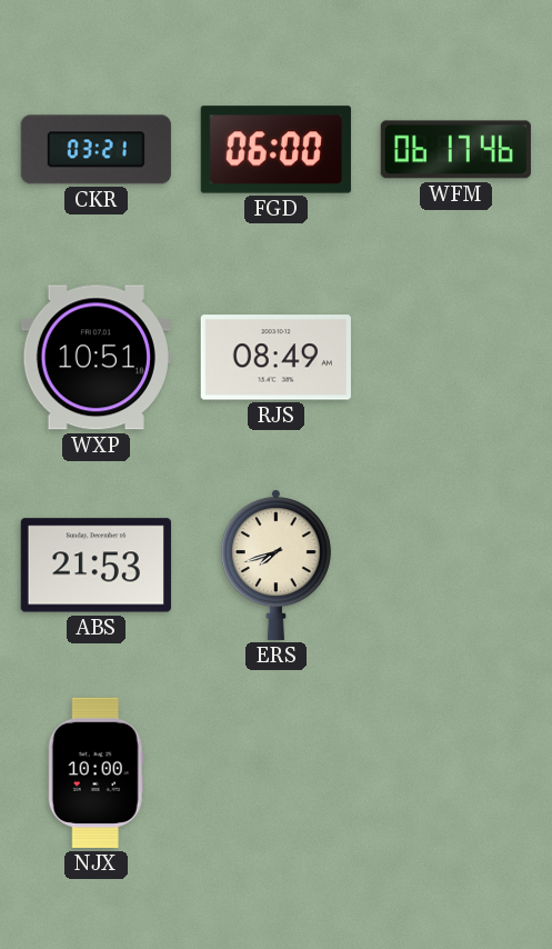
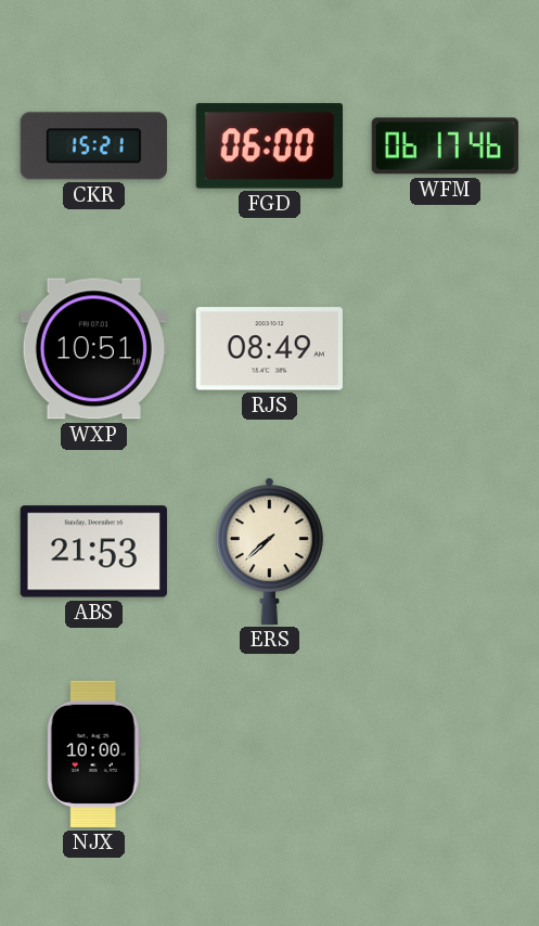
CKR: 03:21 -> 15:21
ERS: 7:42 -> 7:38
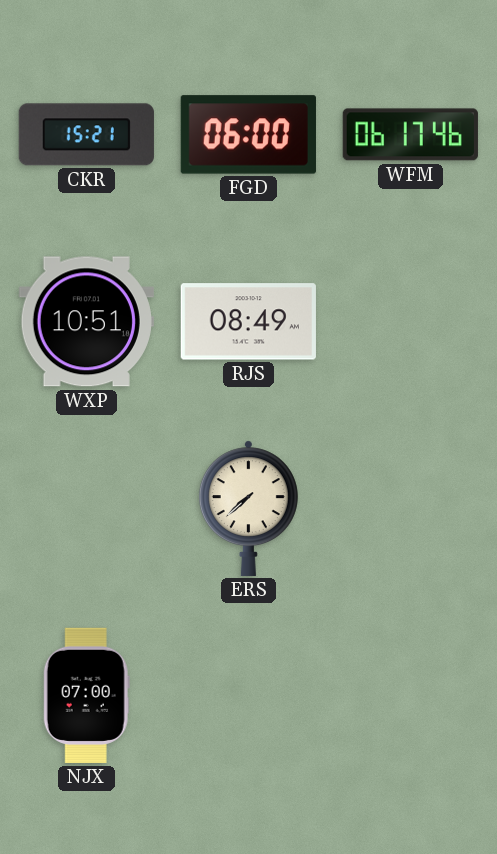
ABS: 21:53 -> none
NJX: 10:00 -> 07:00
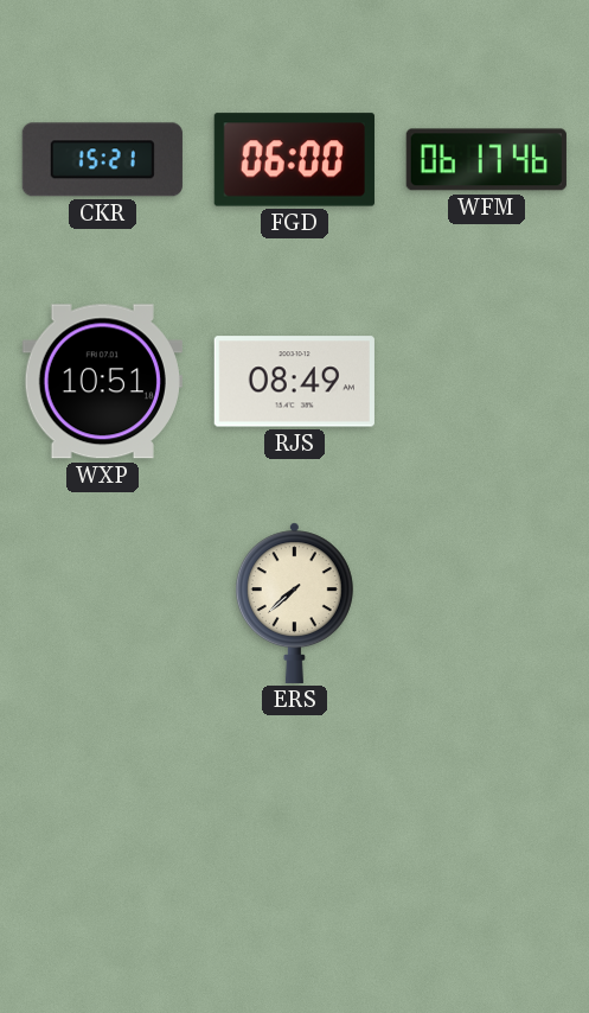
NJX: 07:00 -> none
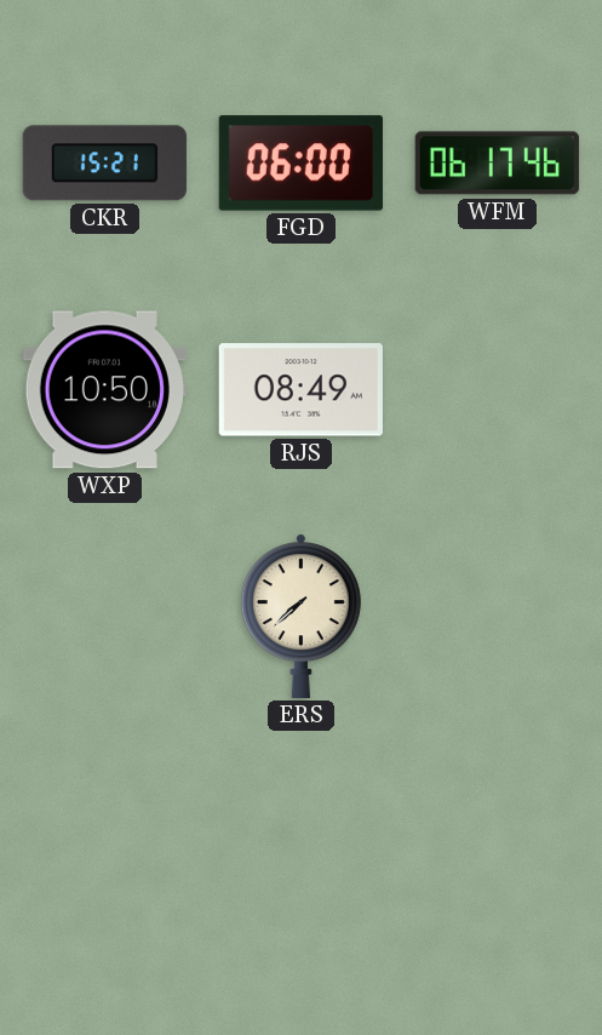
WXP: 10:51 -> 10:50
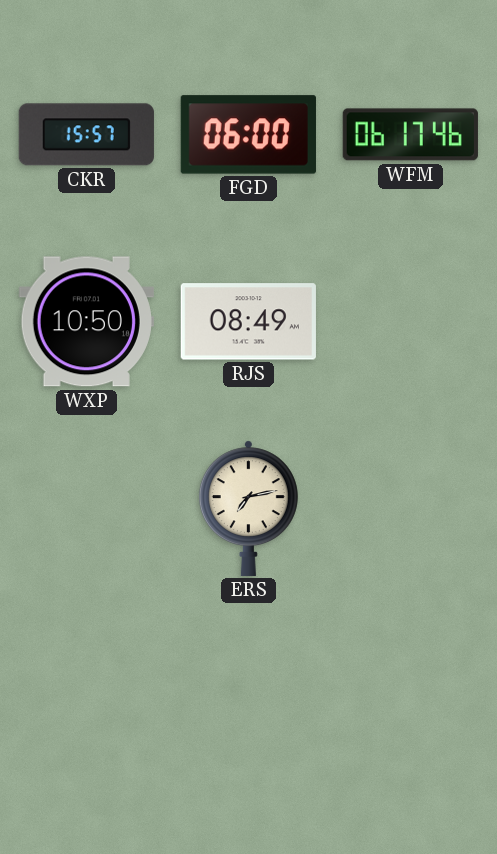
CKR: 15:21 -> 15:57
ERS: 7:38 -> 7:13
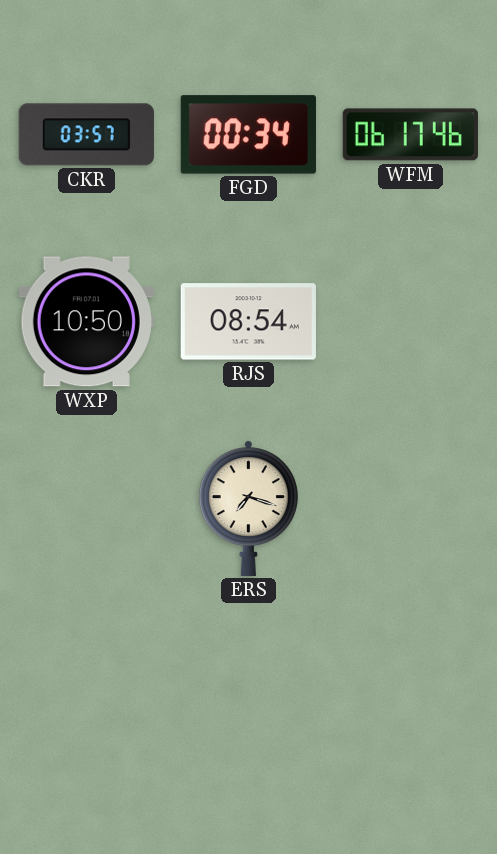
CKR: 15:57 -> 03:57
FGD: 06:00 -> 00:34
RJS: 08:49 -> 08:54
ERS: 7:13 -> 7:18
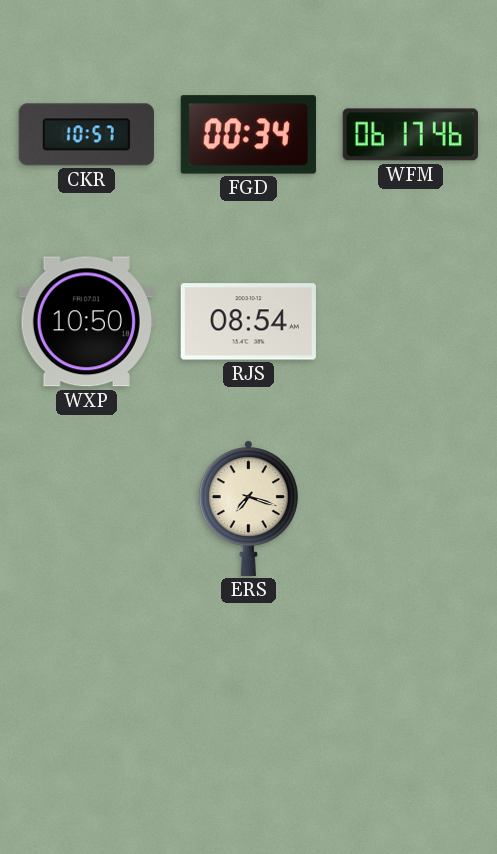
CKR: 03:57 -> 10:57
